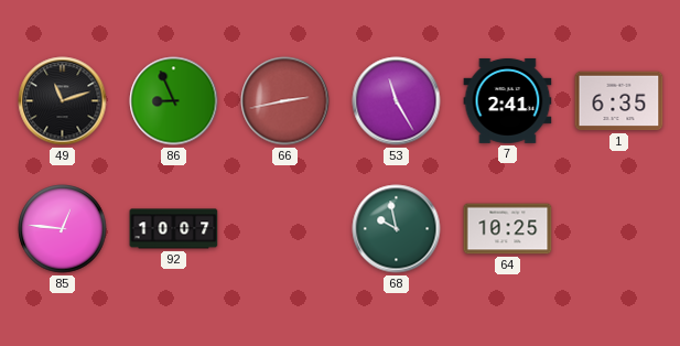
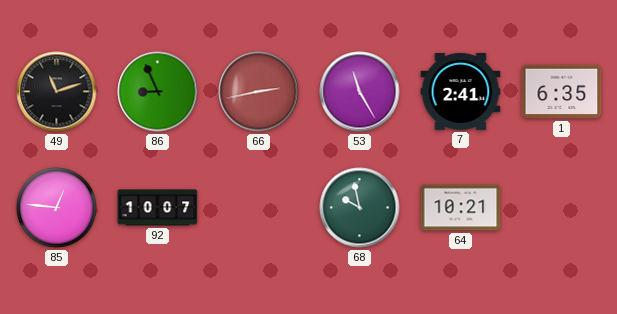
64: 10:25 -> 10:21
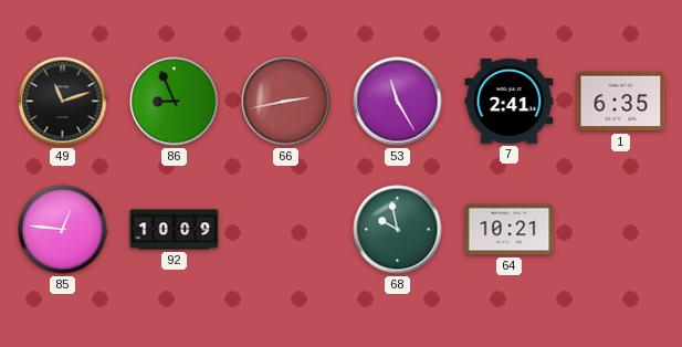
92: 10:07 -> 10:09
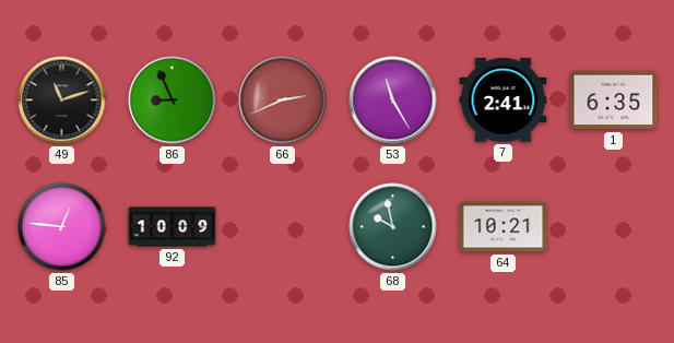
66: 2:43 -> 2:41
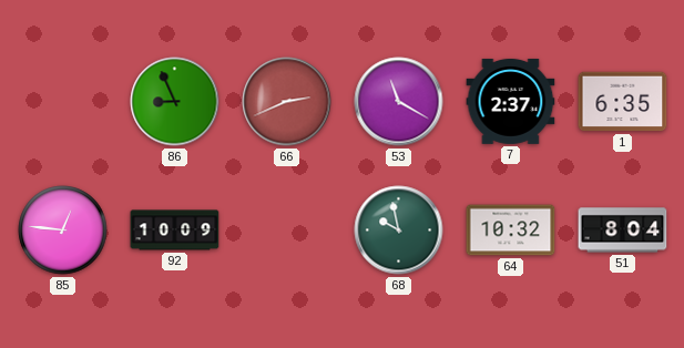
49: 11:12 -> none
53: 11:25 -> 11:20
7: 2:41 -> 2:37
64: 10:21 -> 10:32
51: none -> 8:04
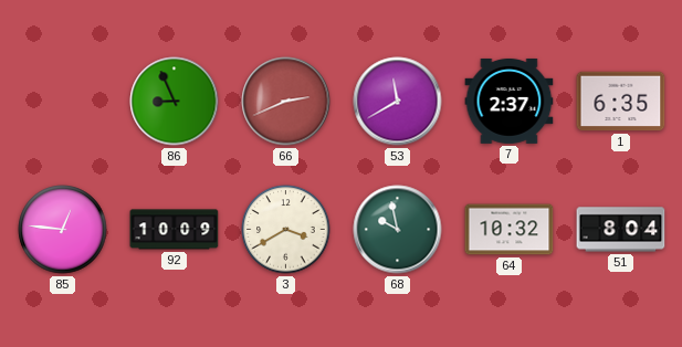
53: 11:20 -> 11:40
3: none -> 3:40
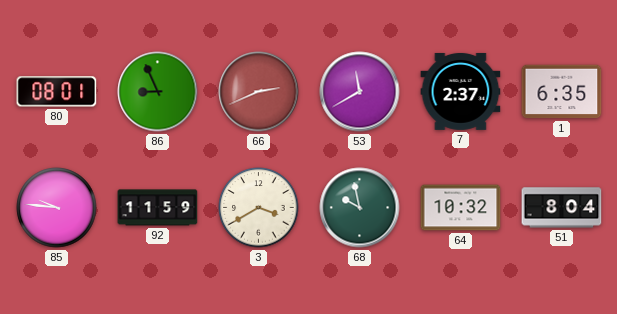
80: none -> 08:01
85: 12:46 -> 9:46
92: 10:09 -> 11:59
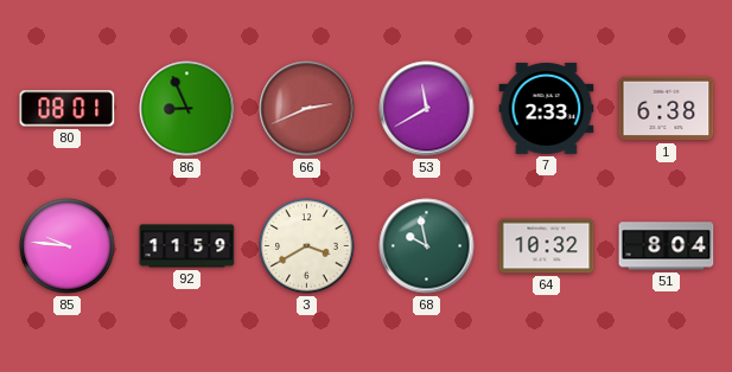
7: 2:37 -> 2:33
1: 6:35 -> 6:38
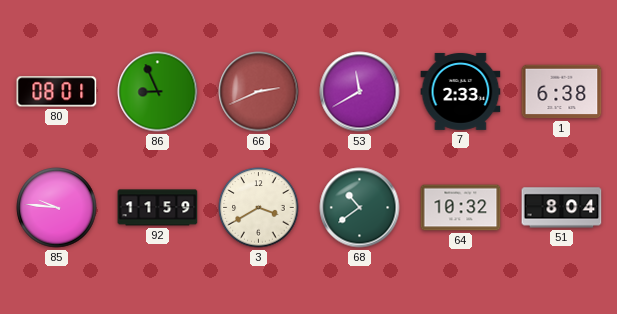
68: 9:58 -> 10:39
